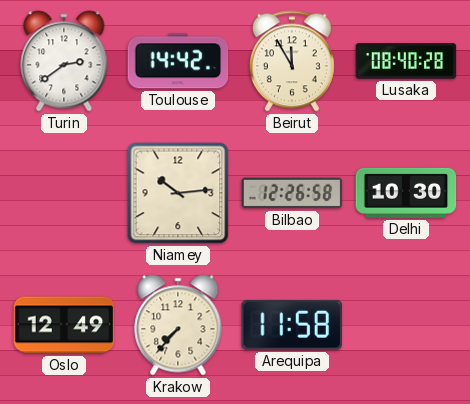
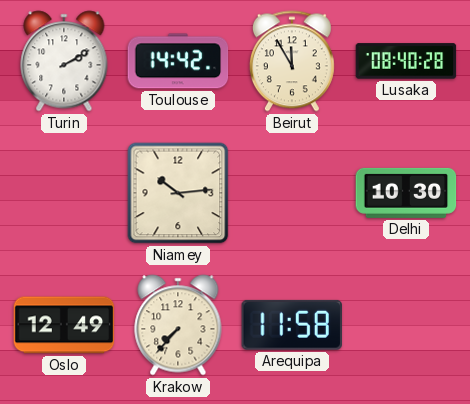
Turin: 2:39 -> 2:10
Bilbao: 12:26 -> none
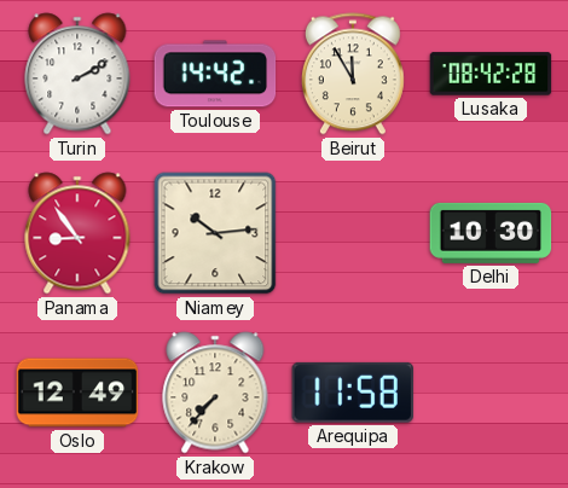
Lusaka: 08:40 -> 08:42
Panama: none -> 8:54
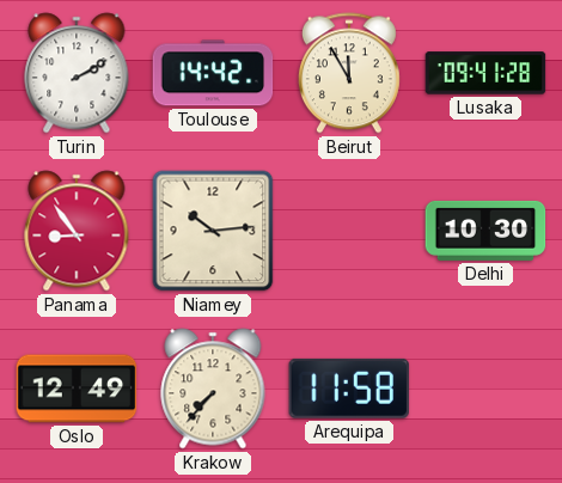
Lusaka: 08:42 -> 09:41
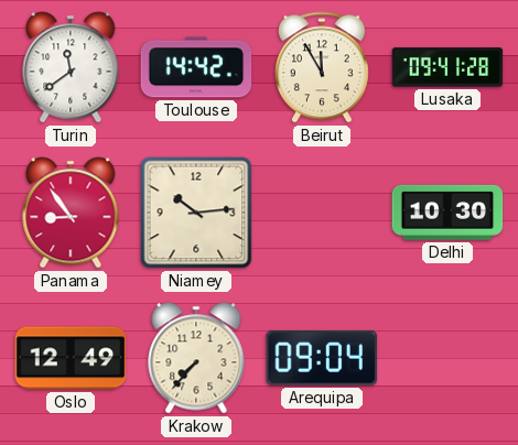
Turin: 2:10 -> 11:39
Arequipa: 11:58 -> 09:04
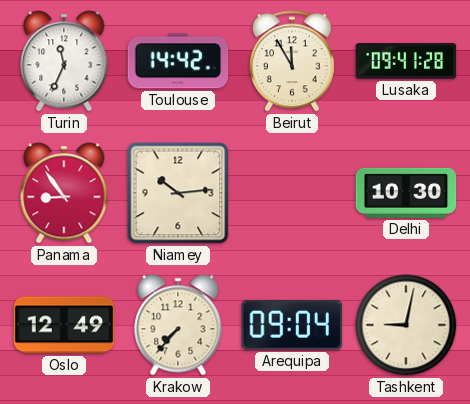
Turin: 11:39 -> 11:34
Tashkent: none -> 9:02
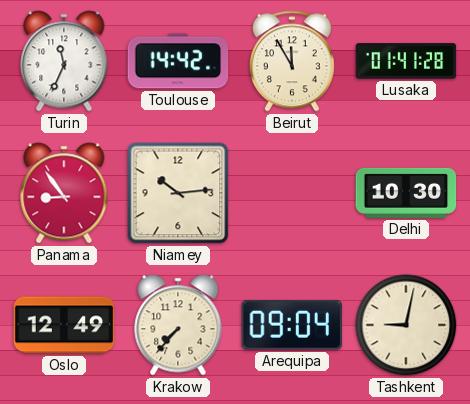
Lusaka: 09:41 -> 01:41
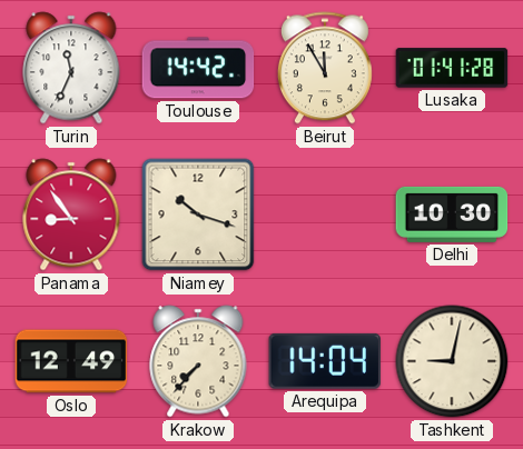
Niamey: 10:14 -> 10:18
Arequipa: 09:04 -> 14:04
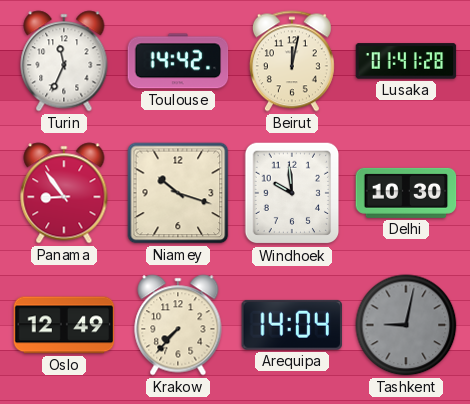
Beirut: 11:55 -> 12:02
Windhoek: none -> 9:59
Tashkent dial: cream -> grey
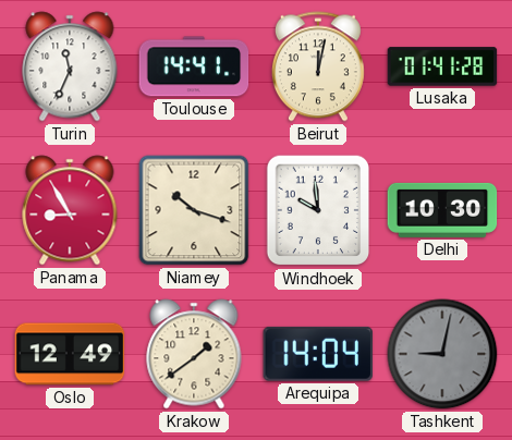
Toulouse: 14:42 -> 14:41
Panama: 8:54 -> 8:55
Krakow: 7:37 -> 1:39
